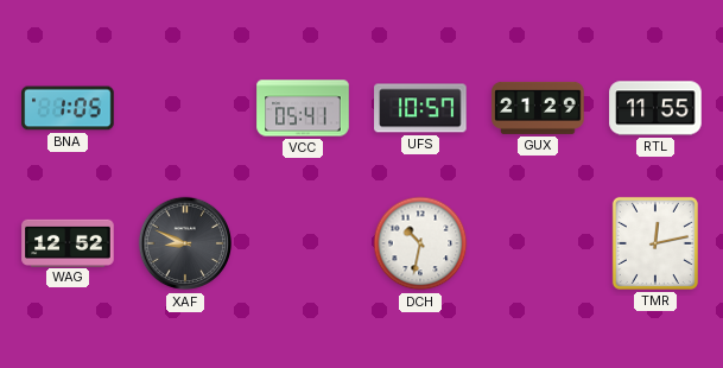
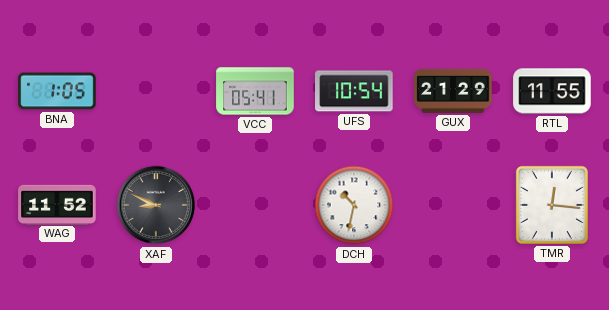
UFS: 10:57 -> 10:54
WAG: 12:52 -> 11:52
TMR: 12:13 -> 12:16
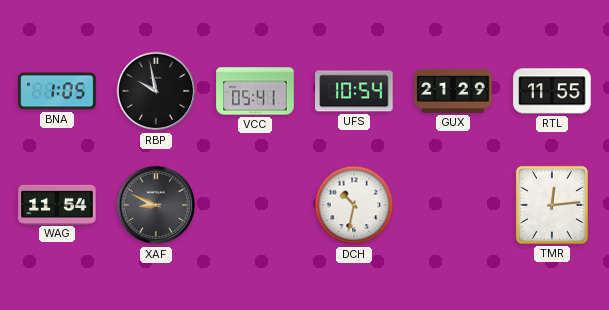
RBP: none -> 9:58
WAG: 11:52 -> 11:54
TMR: 12:16 -> 12:14
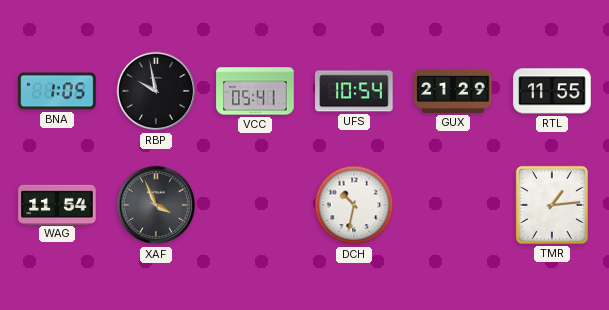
XAF: 8:49 -> 3:56
TMR: 12:14 -> 1:14
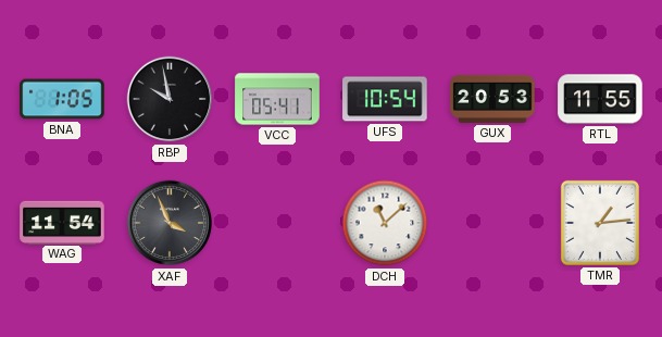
GUX: 21:29 -> 20:53
DCH: 10:32 -> 11:08
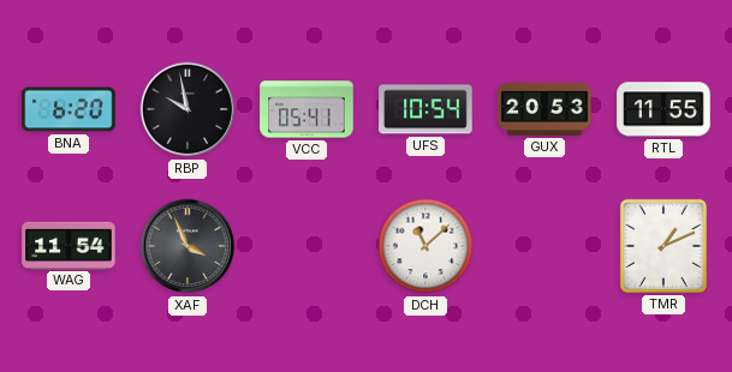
BNA: 1:05 -> 6:20
TMR: 1:14 -> 1:11
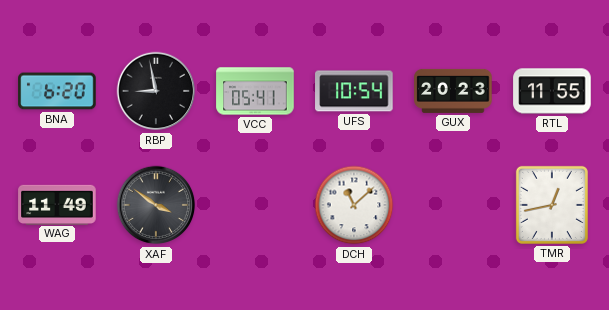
RBP: 9:58 -> 8:58
GUX: 20:53 -> 20:23
WAG: 11:54 -> 11:49
XAF: 3:56 -> 3:51
TMR: 1:11 -> 12:43
